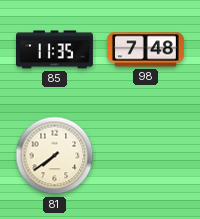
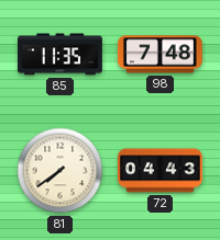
72: none -> 04:43
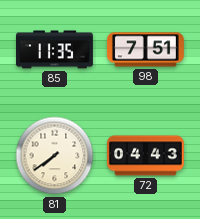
98: 7:48 -> 7:51
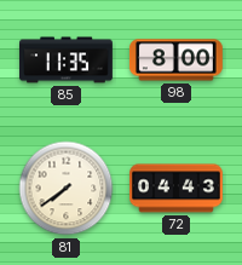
98: 7:51 -> 8:00
